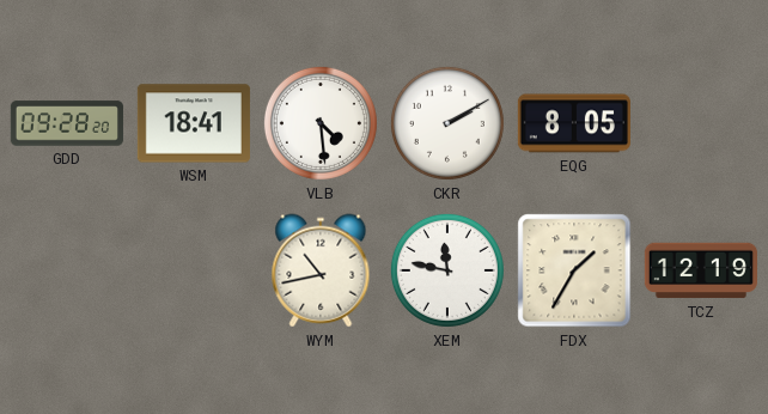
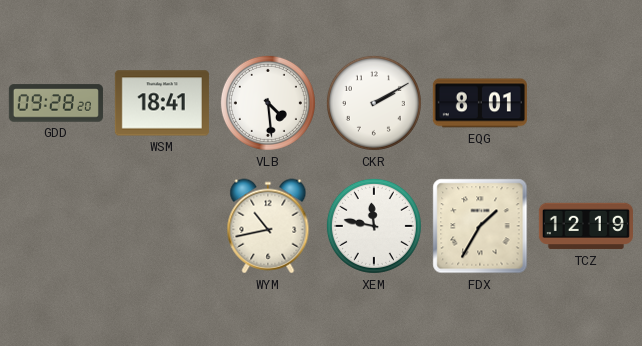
EQG: 8:05 -> 8:01
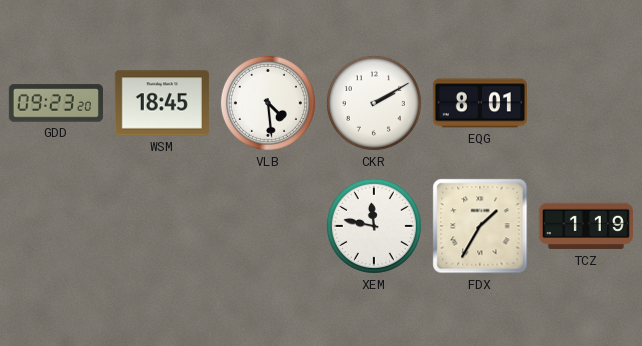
GDD: 09:28 -> 09:23
WSM: 18:41 -> 18:45
WYM: 10:43 -> none
TCZ: 12:19 -> 1:19
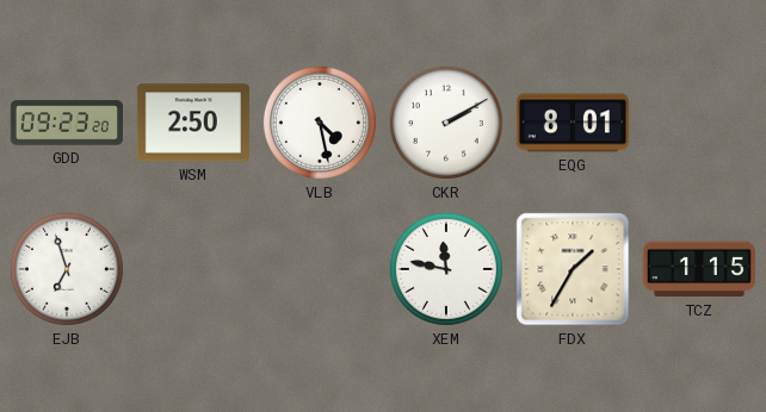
WSM: 18:45 -> 2:50
VLB: 4:29 -> 4:28
EJB: none -> 6:57
TCZ: 1:19 -> 1:15
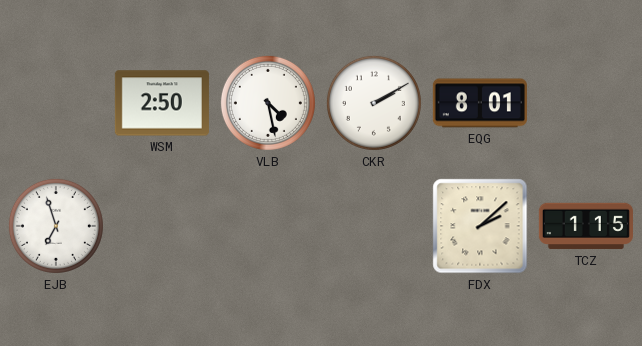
GDD: 09:23 -> none
XEM: 11:47 -> none
FDX: 1:35 -> 2:08
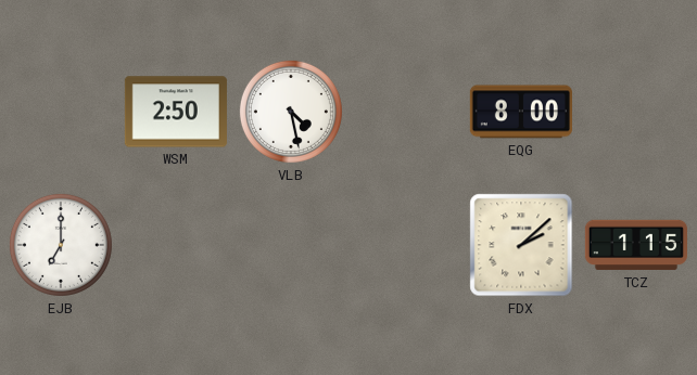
CKR: 2:10 -> none
EQG: 8:01 -> 8:00
EJB: 6:57 -> 7:00
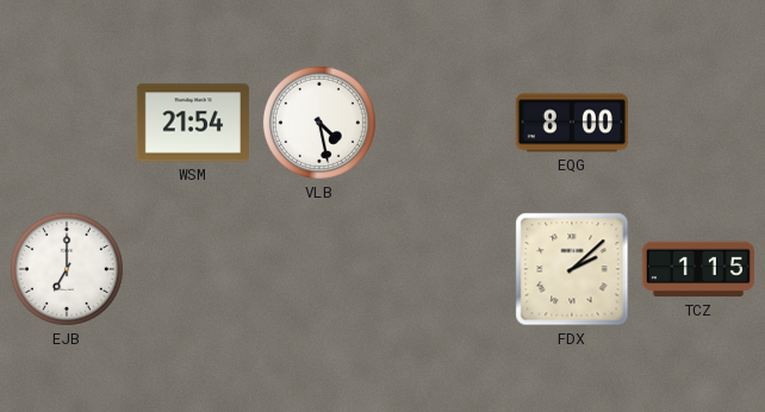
WSM: 2:50 -> 21:54
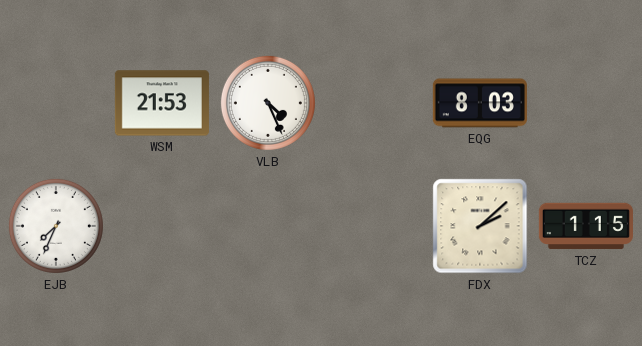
WSM: 21:54 -> 21:53
VLB: 4:28 -> 4:26
EQG: 8:00 -> 8:03
EJB: 7:00 -> 7:34
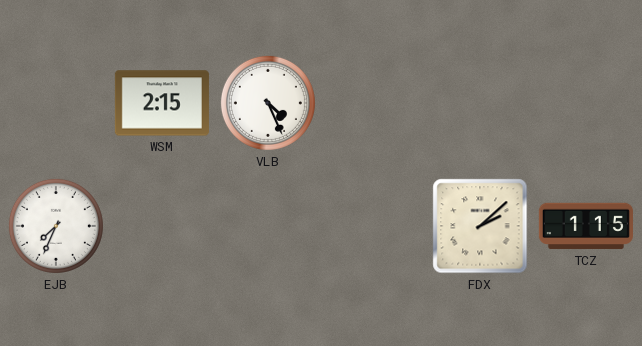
WSM: 21:53 -> 2:15
EQG: 8:03 -> none
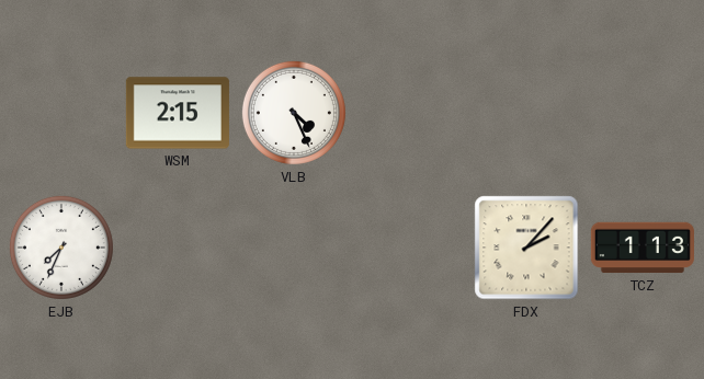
FDX: 2:08 -> 2:07
TCZ: 1:15 -> 1:13
